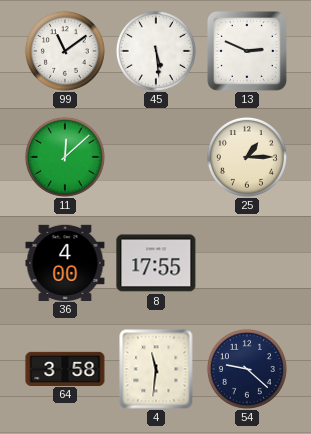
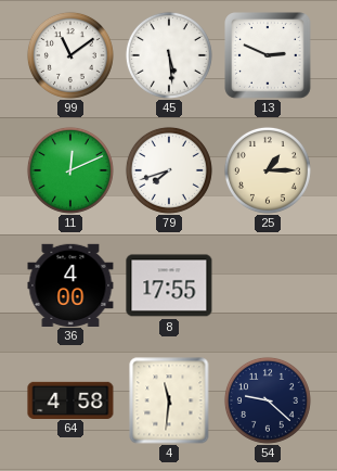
11: 12:08 -> 12:11
79: none -> 7:42
64: 3:58 -> 4:58
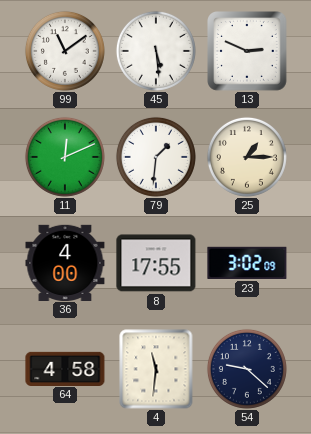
79: 7:42 -> 1:31
23: none -> 3:02
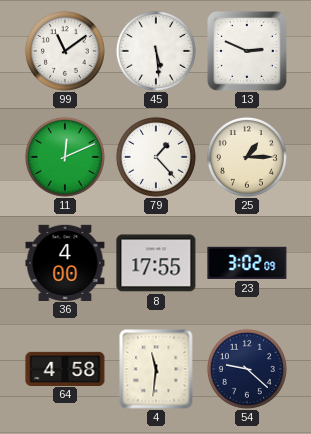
79: 1:31 -> 1:23
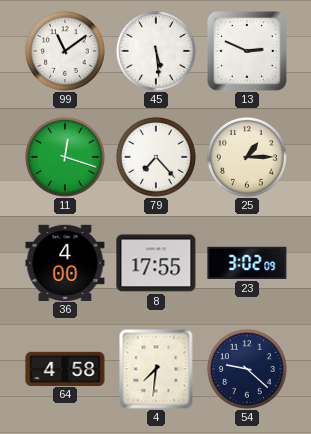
11: 12:11 -> 12:18
79: 1:23 -> 7:23
4: 11:31 -> 7:31
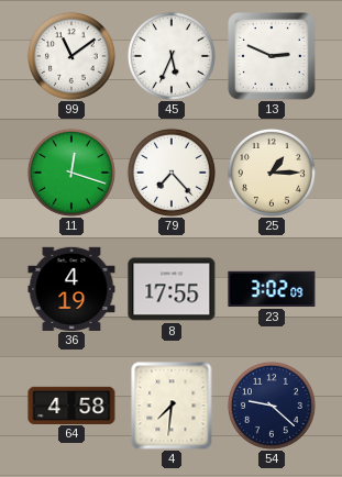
45: 5:29 -> 5:34
36: 4:00 -> 4:19
